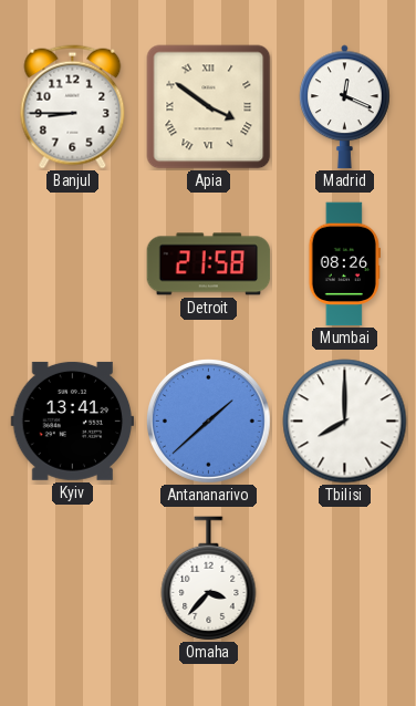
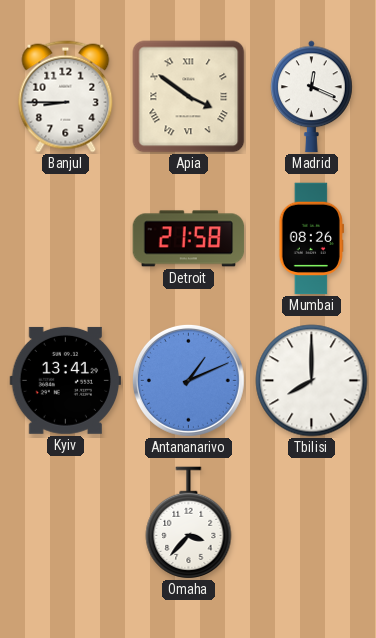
Antananarivo: 1:38 -> 1:11
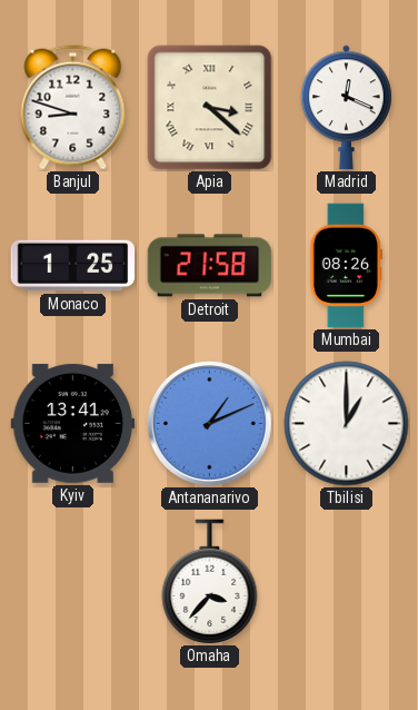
Banjul: 8:45 -> 8:48
Apia: 3:51 -> 3:22
Monaco: none -> 1:25
Tbilisi: 8:00 -> 1:00
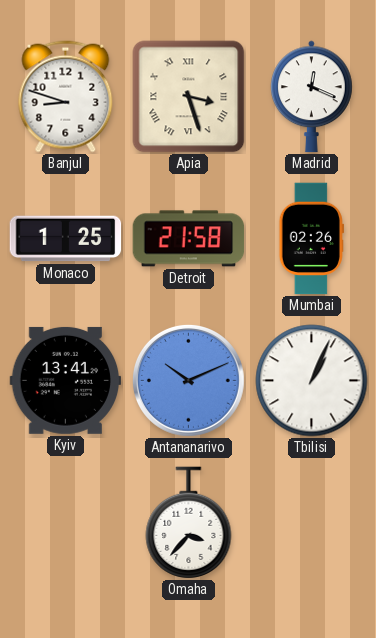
Apia: 3:22 -> 3:27
Mumbai: 08:26 -> 02:26
Antananarivo: 1:11 -> 10:11
Tbilisi: 1:00 -> 1:04
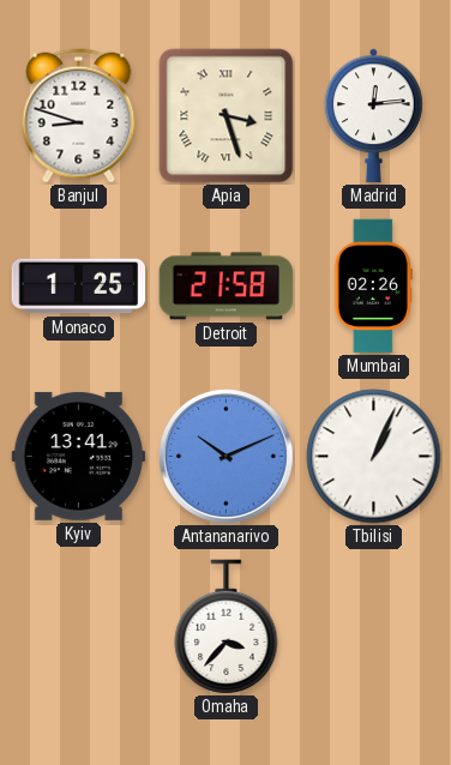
Madrid: 12:19 -> 12:14
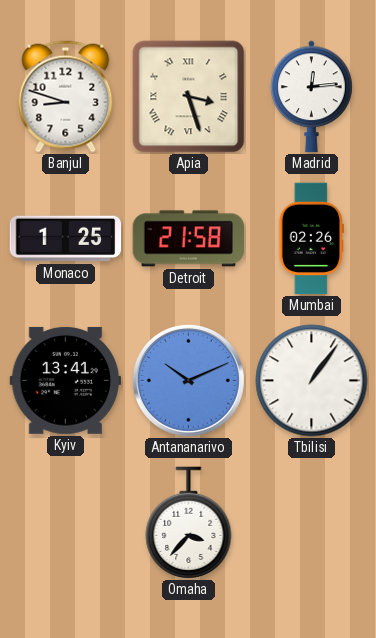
Tbilisi: 1:04 -> 1:06
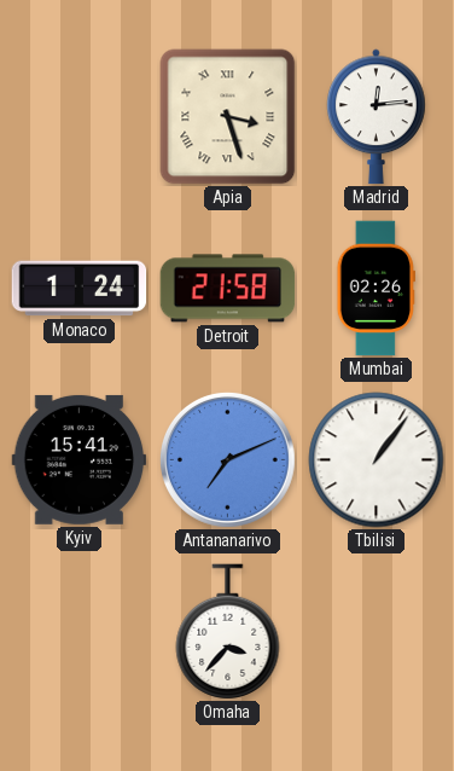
Banjul: 8:48 -> none
Monaco: 1:25 -> 1:24
Kyiv: 13:41 -> 15:41
Antananarivo: 10:11 -> 7:11
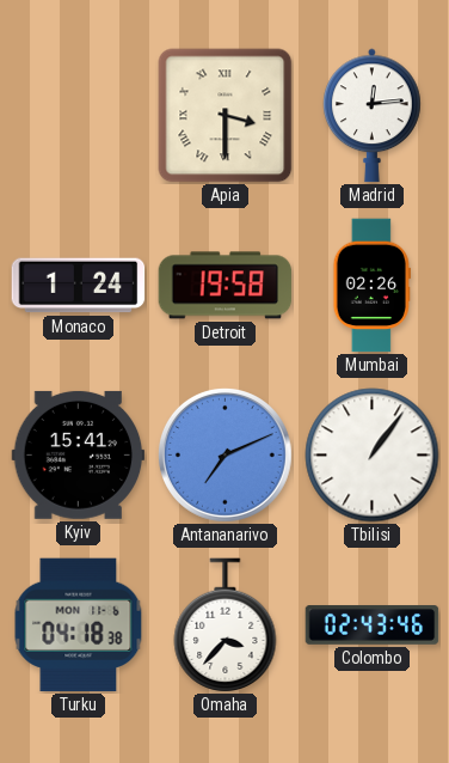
Apia: 3:27 -> 3:30
Detroit: 21:58 -> 19:58
Turku: none -> 04:18
Colombo: none -> 02:43
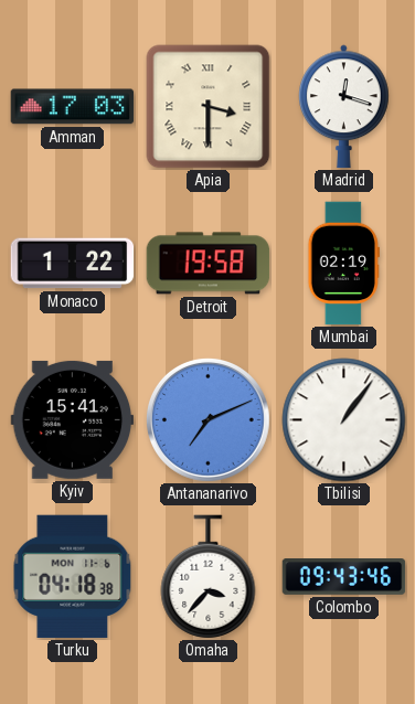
Amman: none -> 17:03
Madrid: 12:14 -> 12:18
Monaco: 1:24 -> 1:22
Mumbai: 02:26 -> 02:19
Colombo: 02:43 -> 09:43
